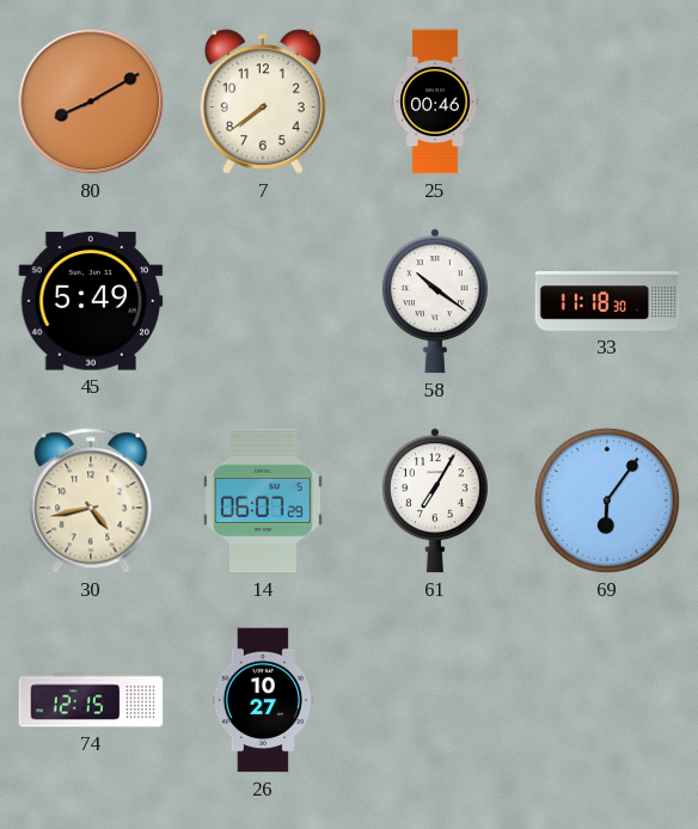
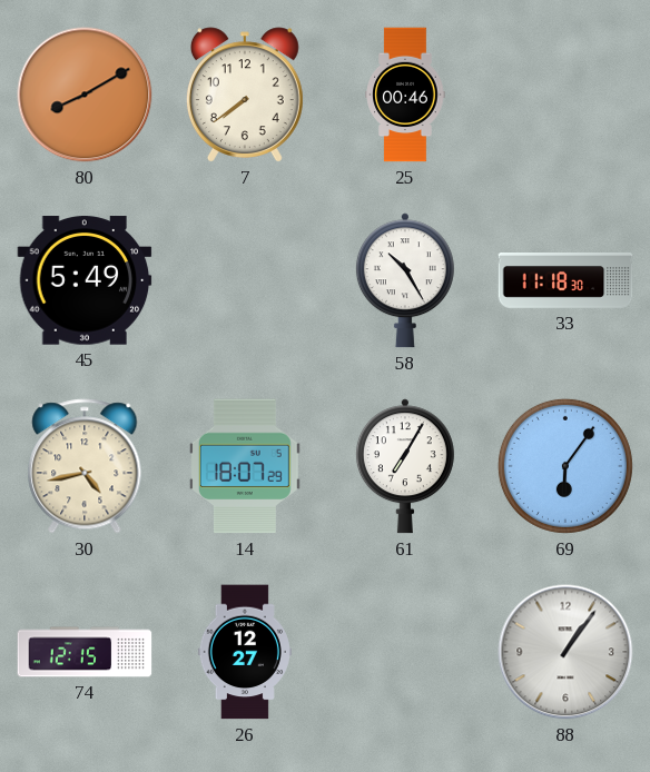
58: 10:21 -> 10:25
14: 06:07 -> 18:07
26: 10:27 -> 12:27
88: none -> 1:06
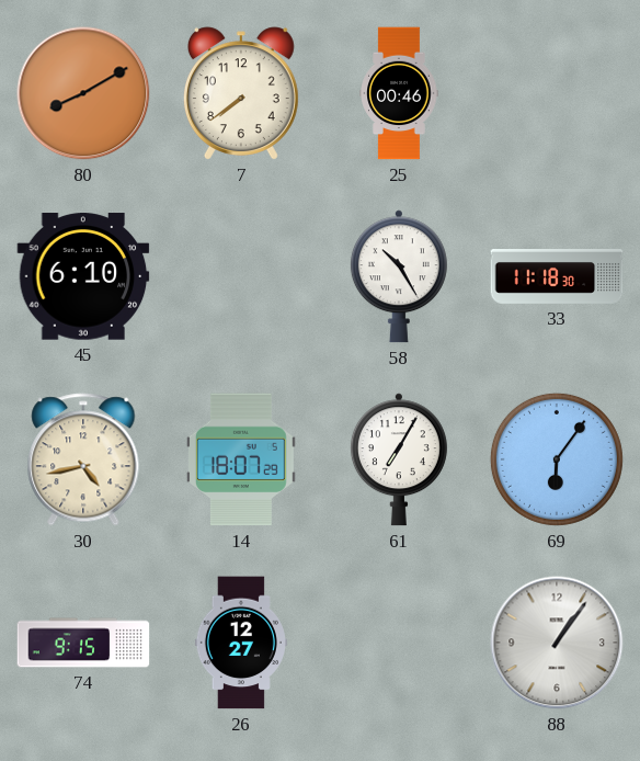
45: 5:49 -> 6:10
74: 12:15 -> 9:15
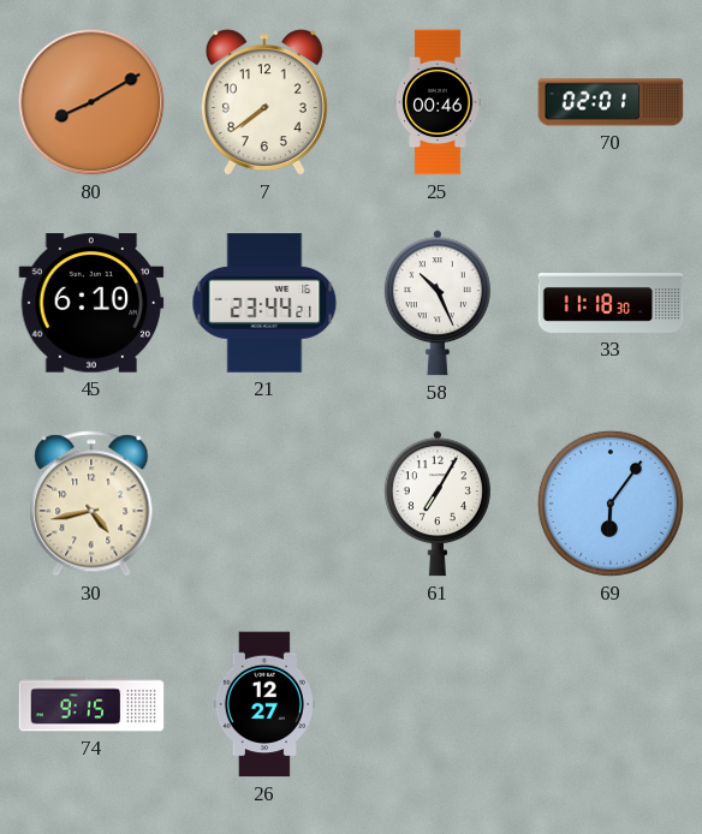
70: none -> 02:01
21: none -> 23:44
58: 10:25 -> 10:26
14: 18:07 -> none
88: 1:06 -> none
